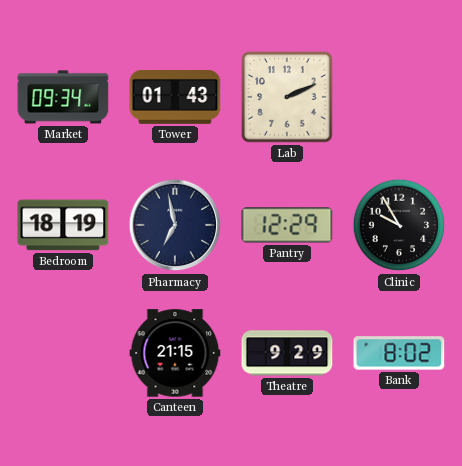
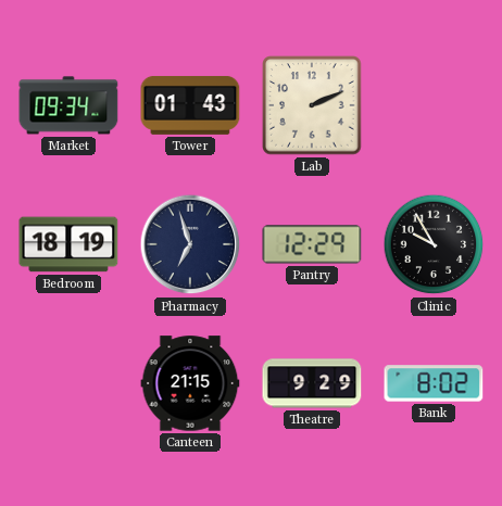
Pharmacy: 6:58 -> 6:57
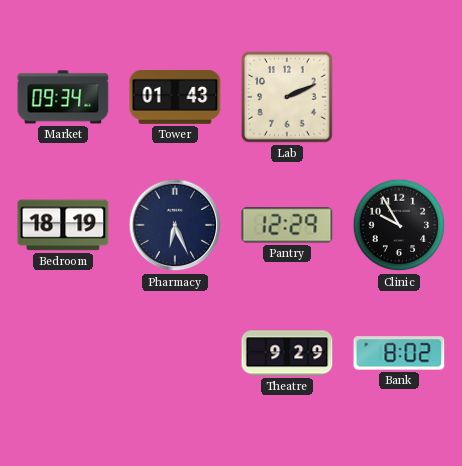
Pharmacy: 6:57 -> 6:26
Canteen: 21:15 -> none
